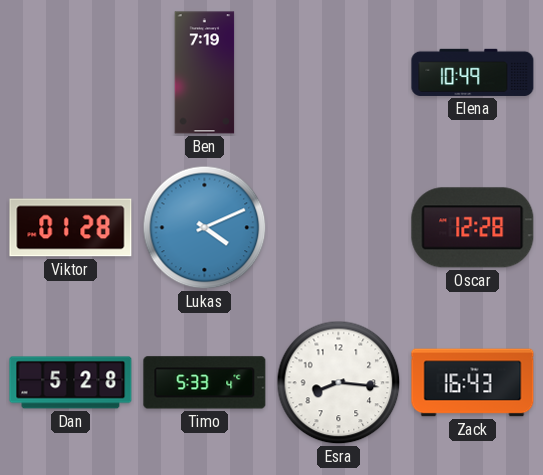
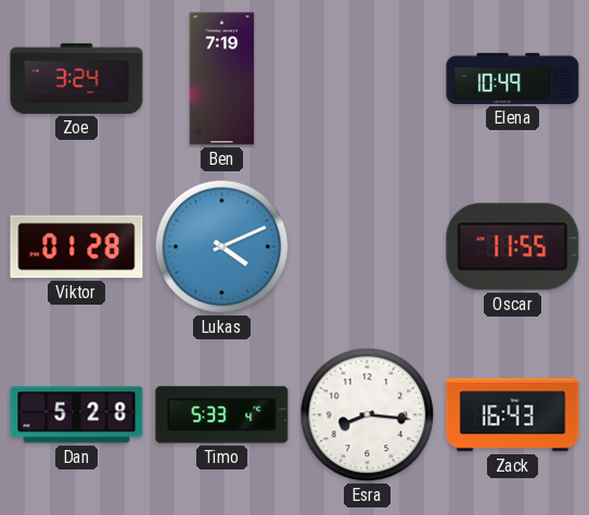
Zoe: none -> 3:24
Oscar: 12:28 -> 11:55
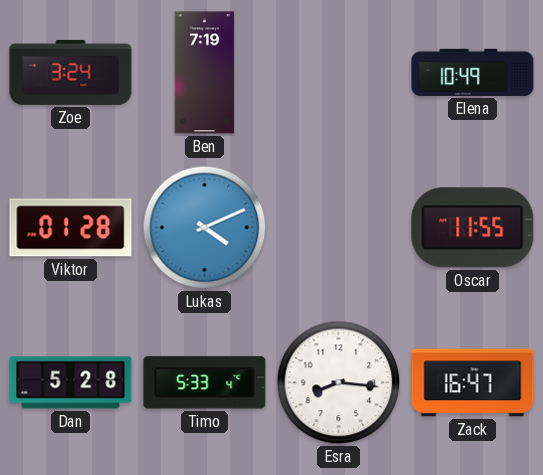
Zack: 16:43 -> 16:47
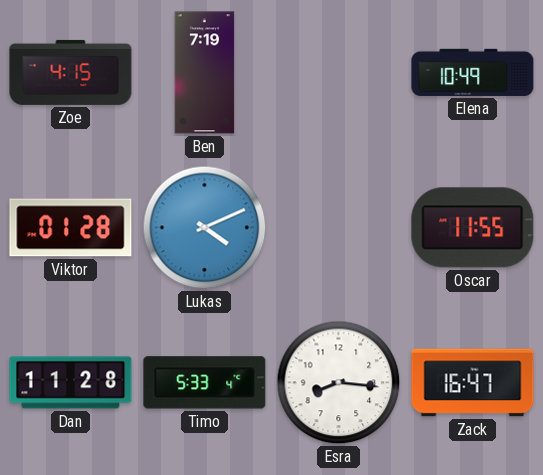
Zoe: 3:24 -> 4:15
Dan: 5:28 -> 11:28
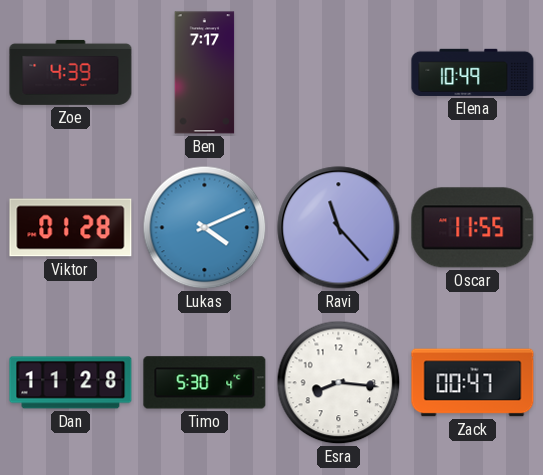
Zoe: 4:15 -> 4:39
Ben: 7:19 -> 7:17
Ravi: none -> 11:23
Timo: 5:33 -> 5:30
Zack: 16:47 -> 00:47
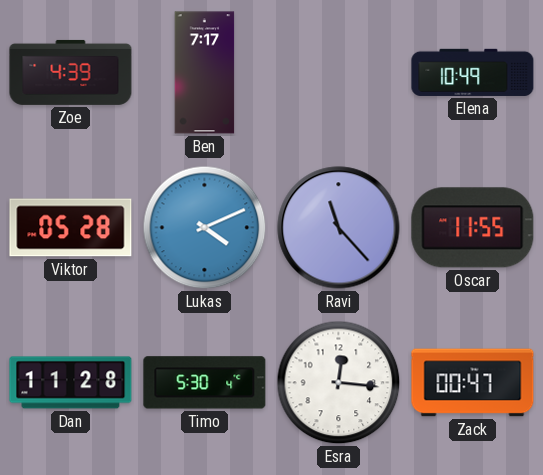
Viktor: 01:28 -> 05:28
Esra: 8:16 -> 12:16
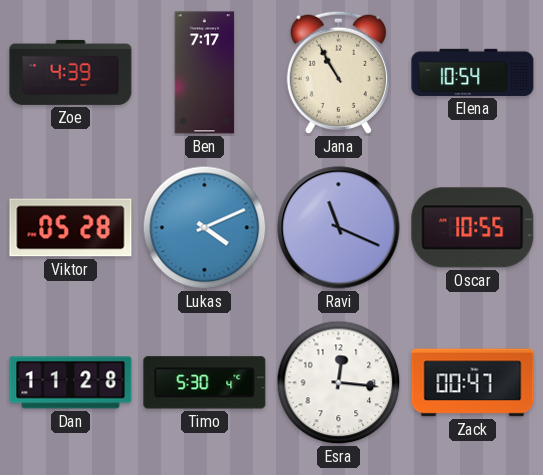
Jana: none -> 10:55
Elena: 10:49 -> 10:54
Ravi: 11:23 -> 11:19
Oscar: 11:55 -> 10:55
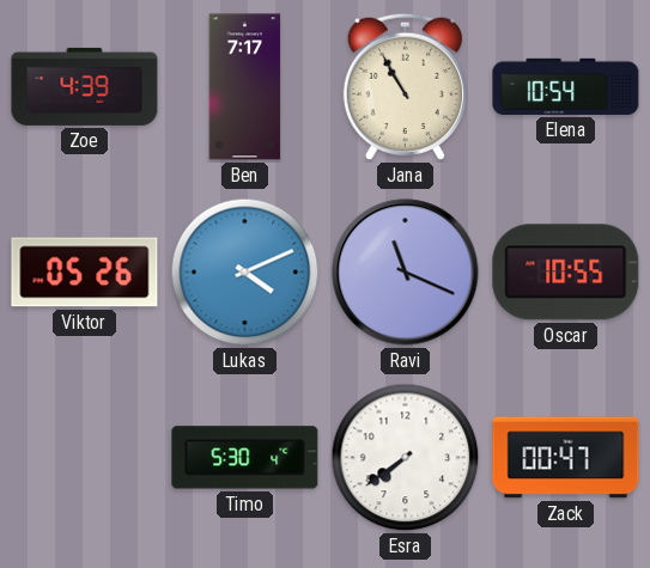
Viktor: 05:28 -> 05:26
Dan: 11:28 -> none
Esra: 12:16 -> 7:39
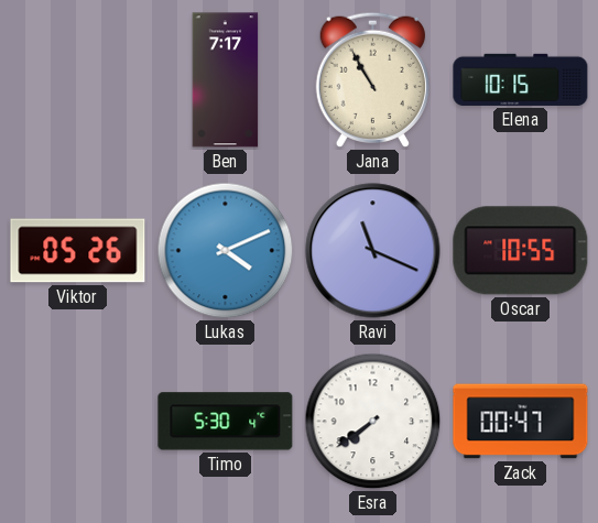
Zoe: 4:39 -> none
Elena: 10:54 -> 10:15
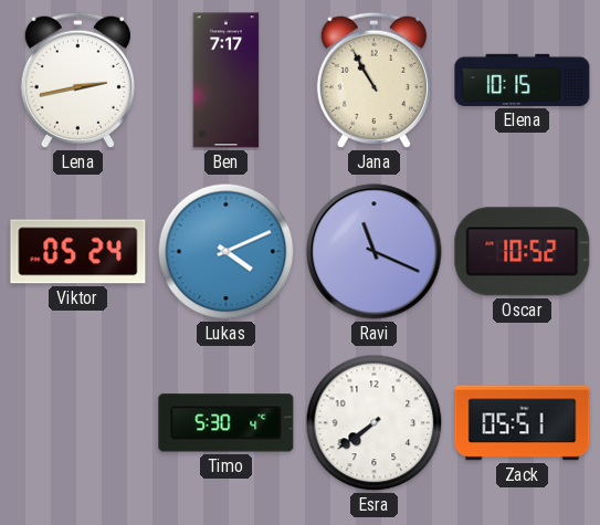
Lena: none -> 2:43
Viktor: 05:26 -> 05:24
Oscar: 10:55 -> 10:52
Zack: 00:47 -> 05:51
